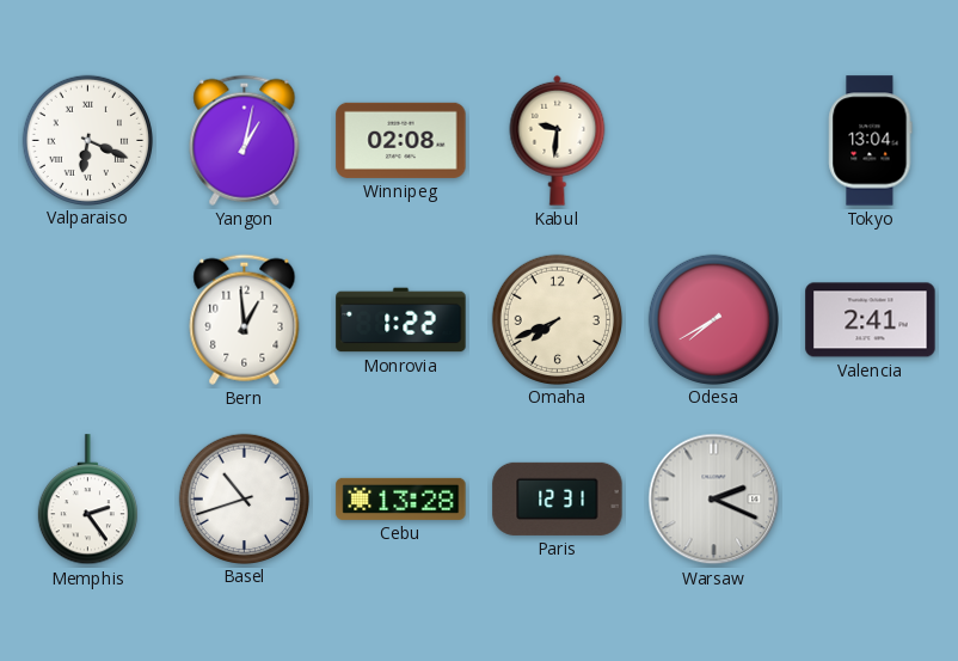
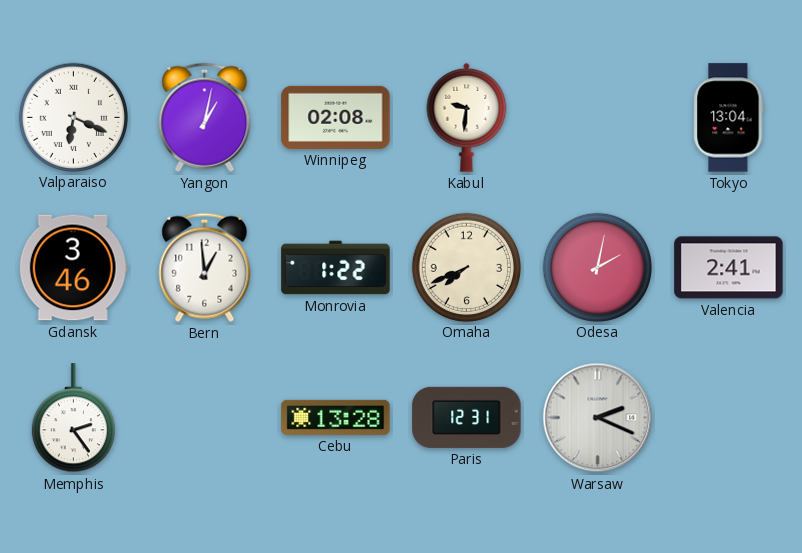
Gdansk: none -> 3:46
Odesa: 7:40 -> 2:02
Basel: 10:42 -> none
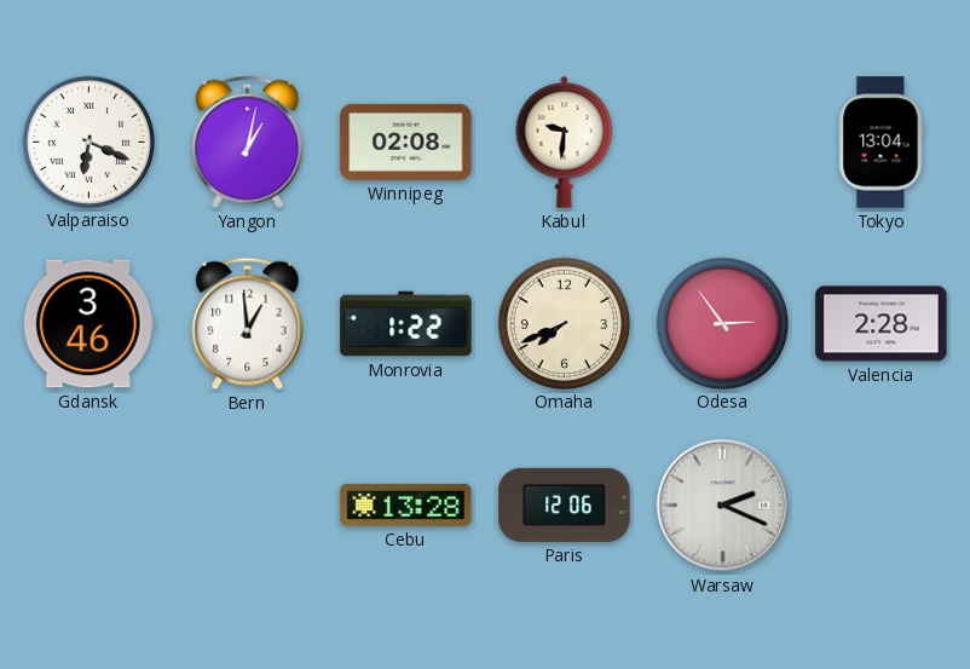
Odesa: 2:02 -> 2:54
Valencia: 2:41 -> 2:28
Memphis: 2:24 -> none
Paris: 12:31 -> 12:06
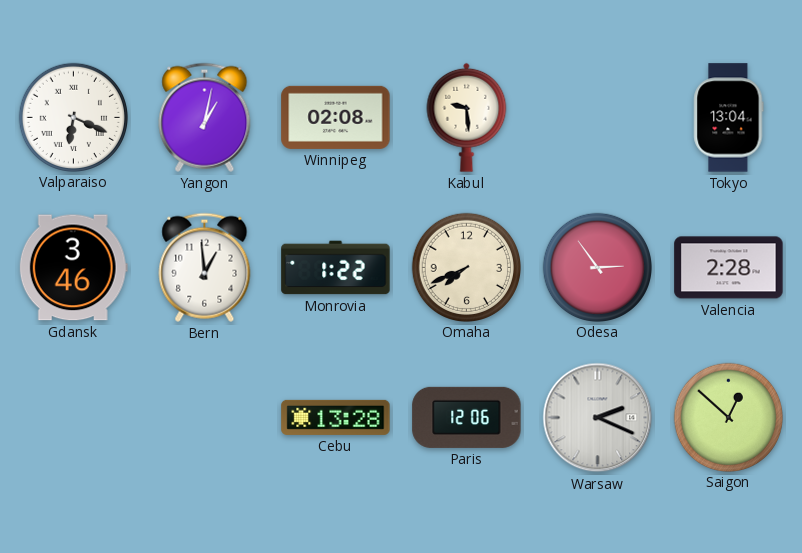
Kabul: 9:31 -> 9:29
Saigon: none -> 12:52
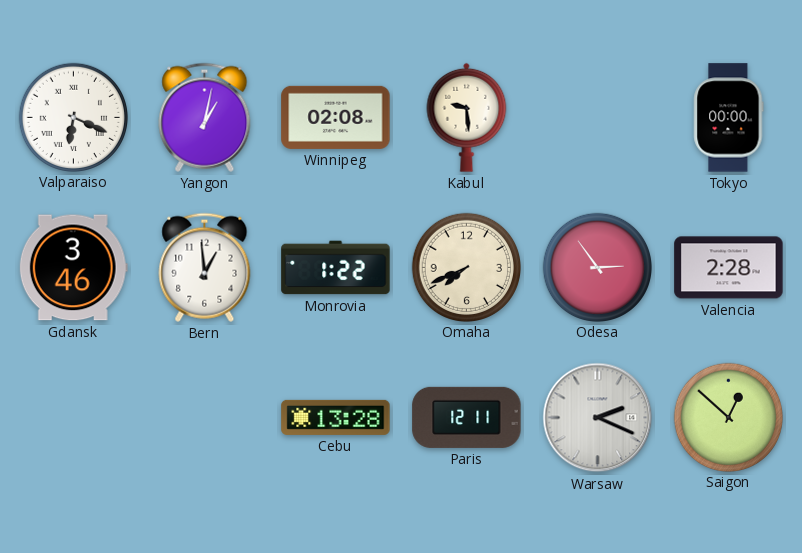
Tokyo: 13:04 -> 00:00
Paris: 12:06 -> 12:11
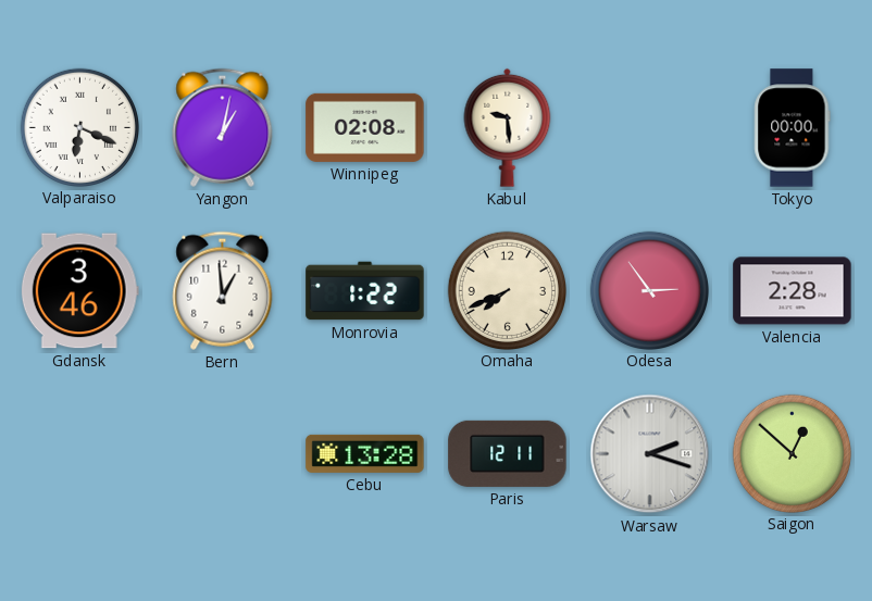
Warsaw: 2:19 -> 2:18
